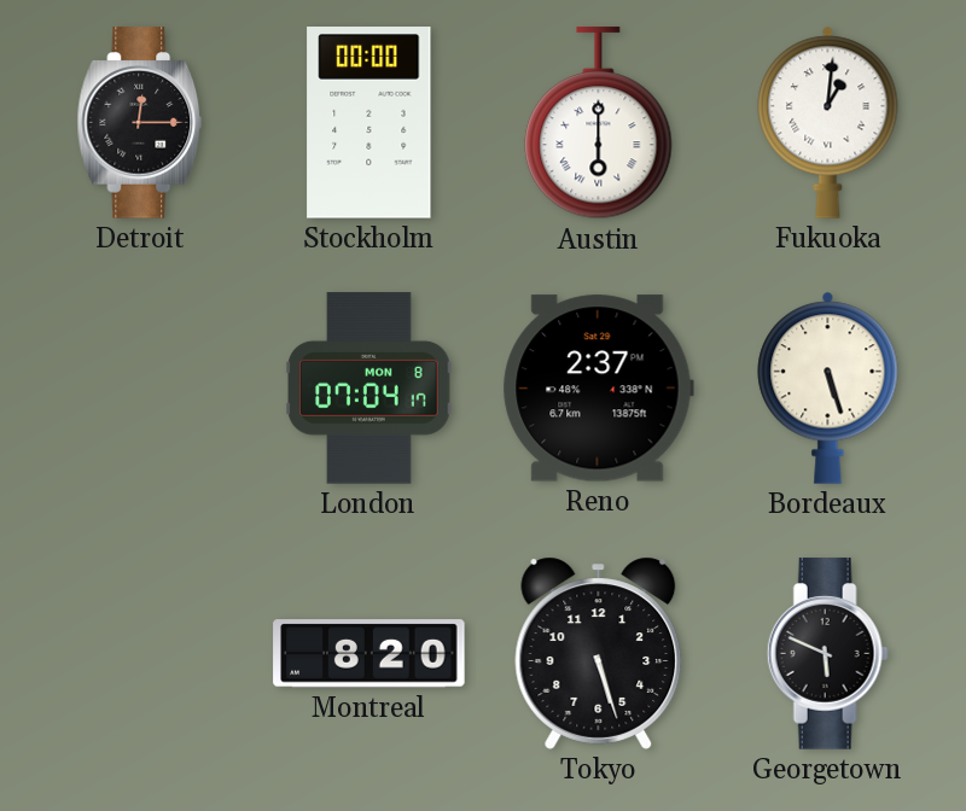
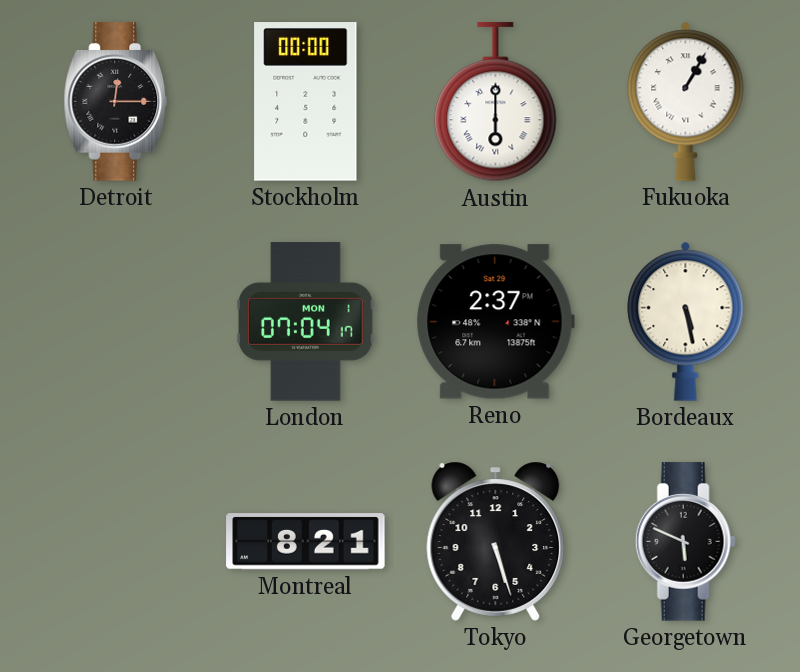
Fukuoka: 1:01 -> 1:05
London date: MON 8 -> MON 1
Bordeaux: 5:27 -> 5:28
Montreal: 8:20 -> 8:21
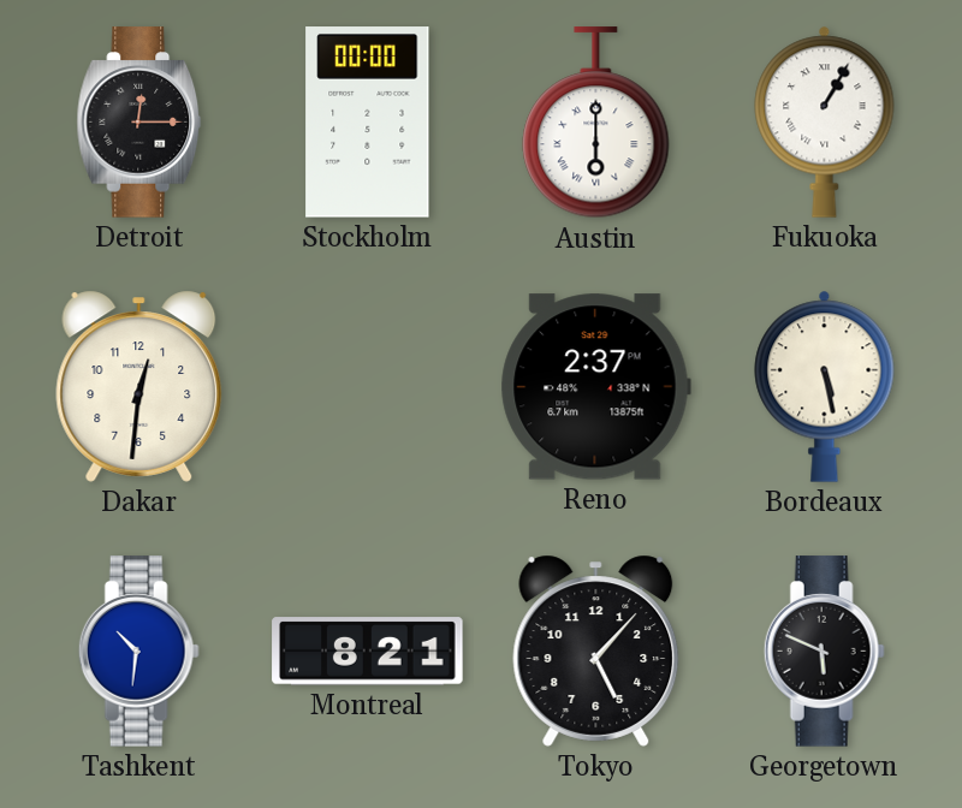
Dakar: none -> 12:31
London: 07:04 -> none
Tashkent: none -> 10:31
Tokyo: 5:27 -> 5:07
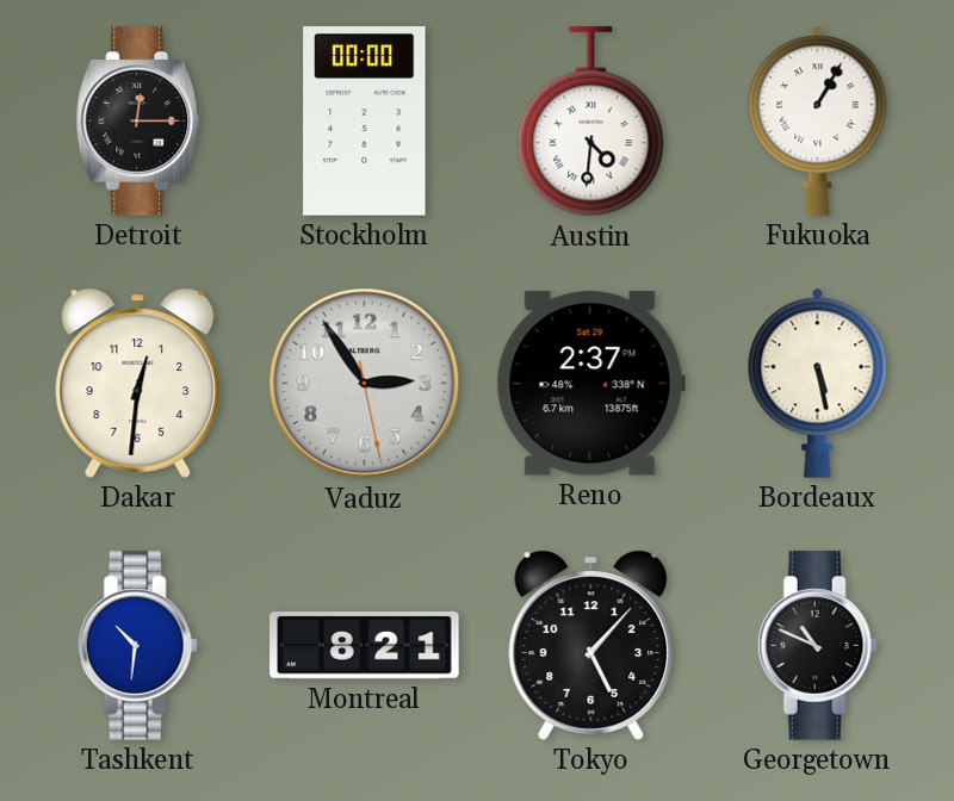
Austin: 6:00 -> 4:31
Vaduz: none -> 2:54
Georgetown: 5:49 -> 10:49
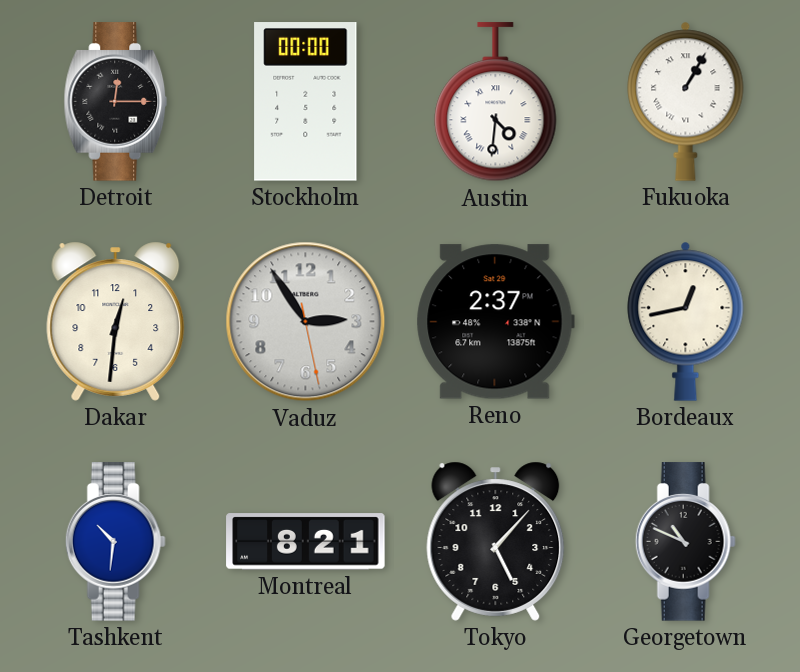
Bordeaux: 5:28 -> 12:43
